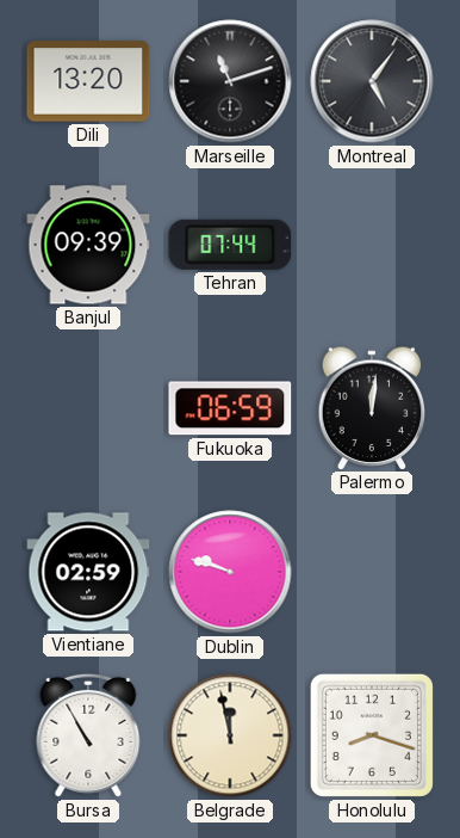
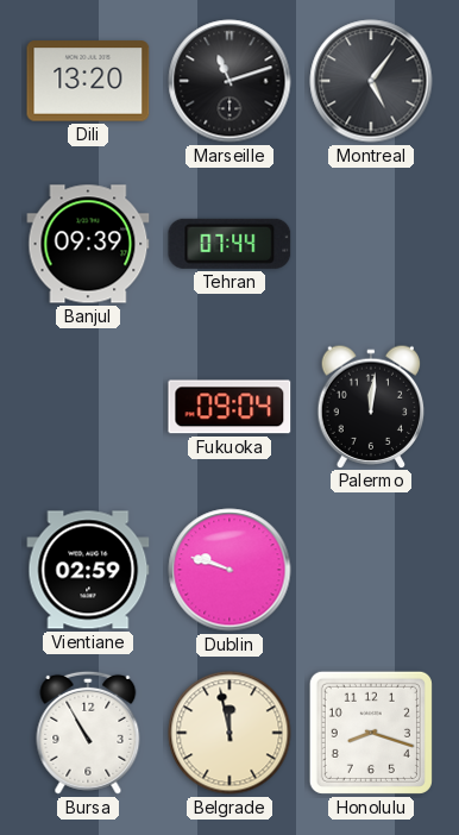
Fukuoka: 06:59 -> 09:04
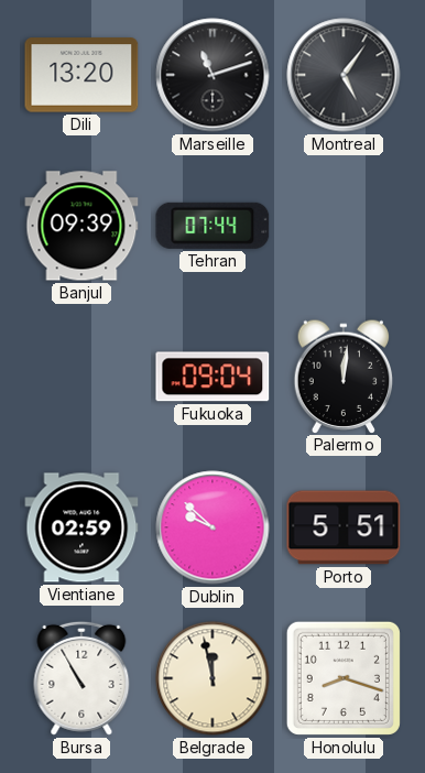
Dublin: 9:48 -> 9:52
Porto: none -> 5:51
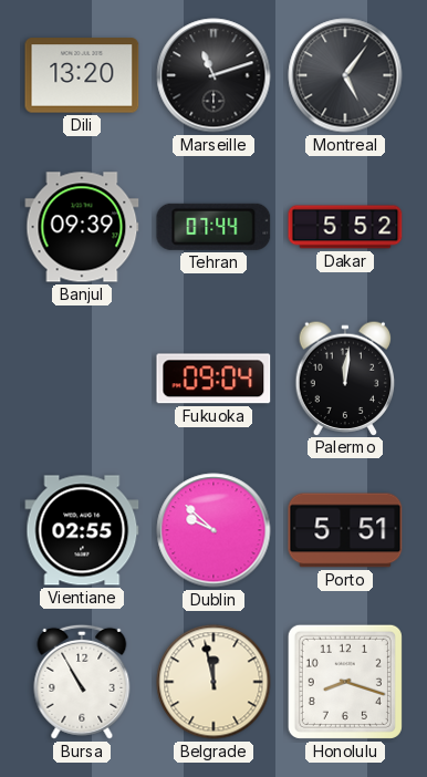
Dakar: none -> 5:52
Vientiane: 02:59 -> 02:55
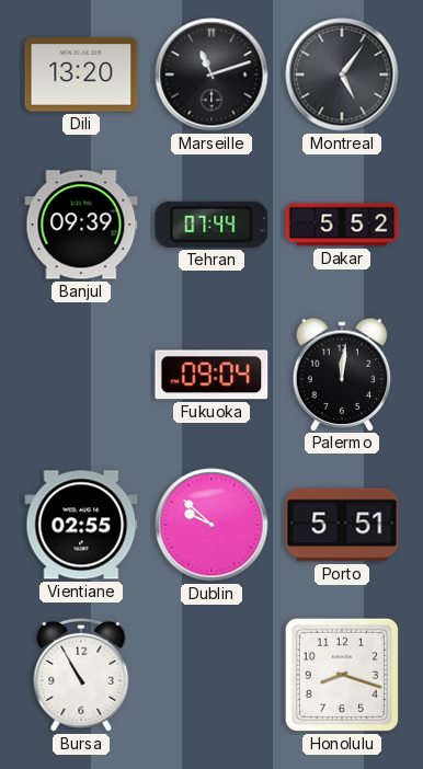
Belgrade: 11:58 -> none
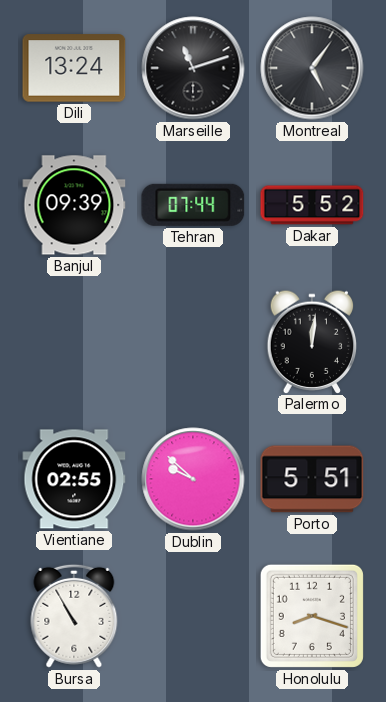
Dili: 13:20 -> 13:24
Fukuoka: 09:04 -> none
